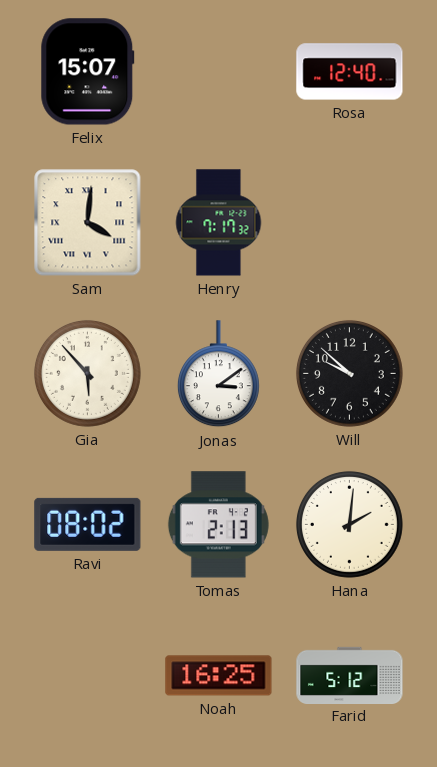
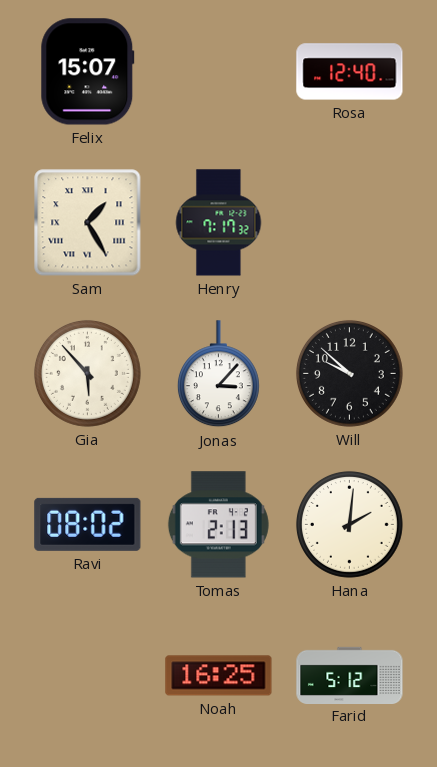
Sam: 4:01 -> 1:25
Jonas: 3:09 -> 3:07
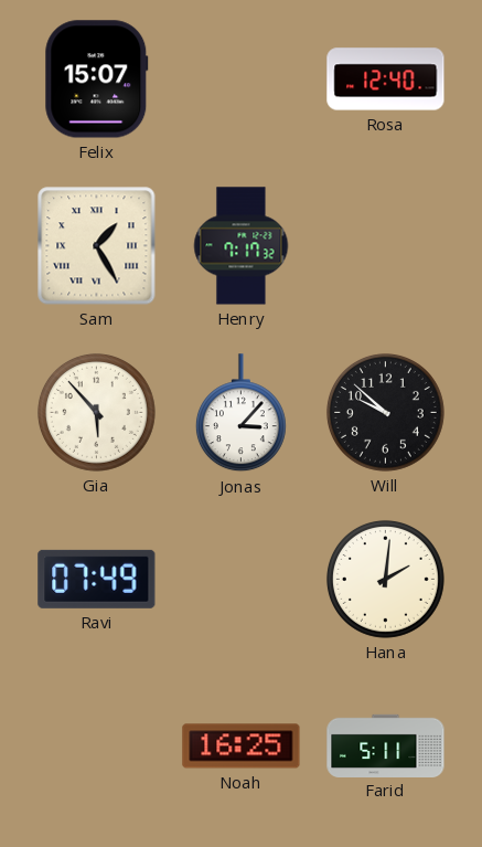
Ravi: 08:02 -> 07:49
Tomas: 2:13 -> none
Farid: 5:12 -> 5:11
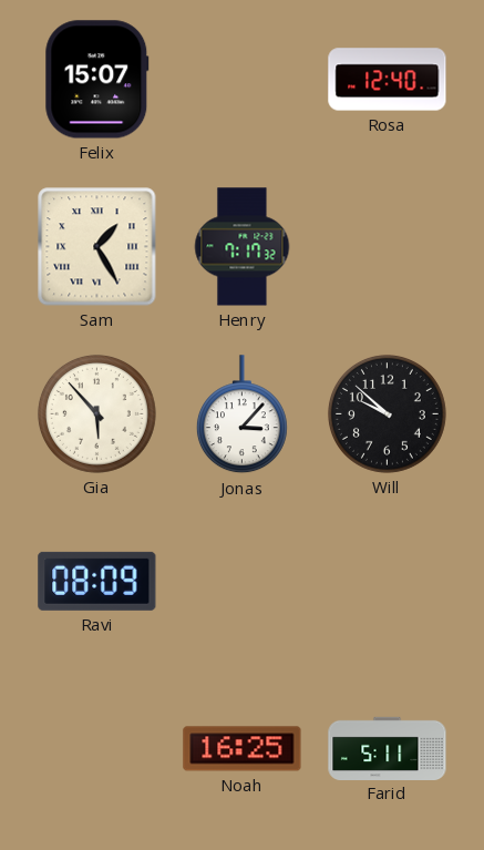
Ravi: 07:49 -> 08:09
Hana: 2:01 -> none
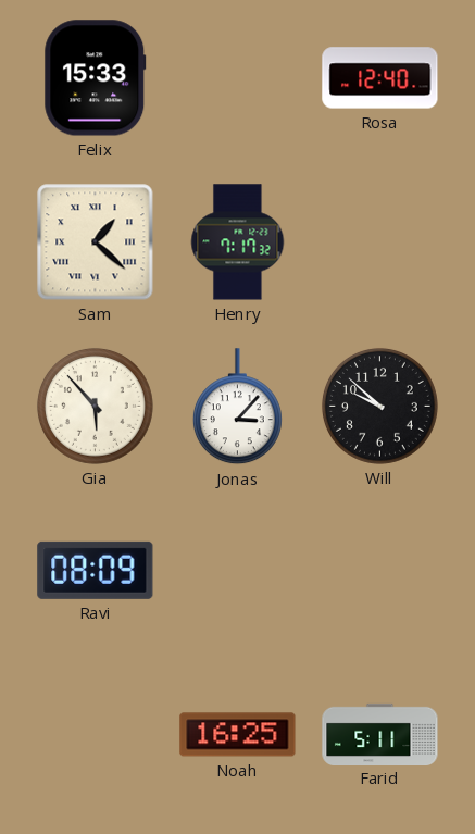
Felix: 15:07 -> 15:33
Sam: 1:25 -> 1:22
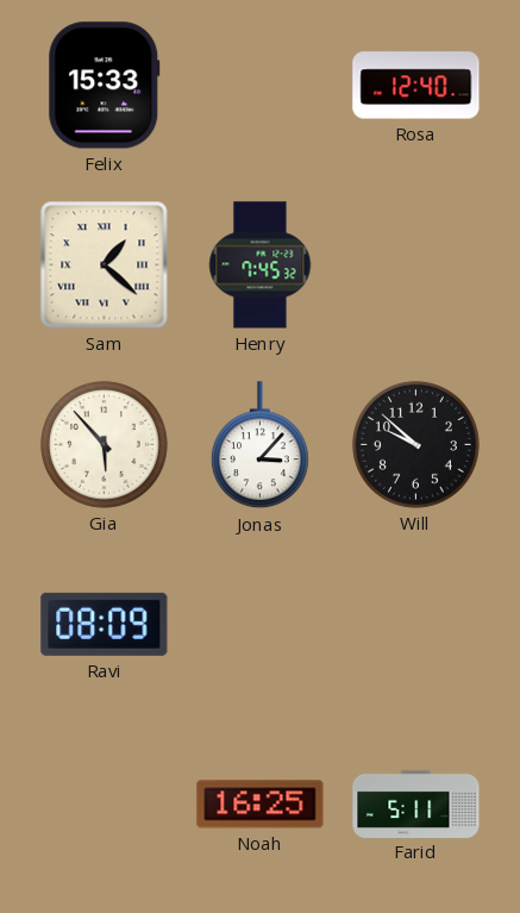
Henry: 7:17 -> 7:45
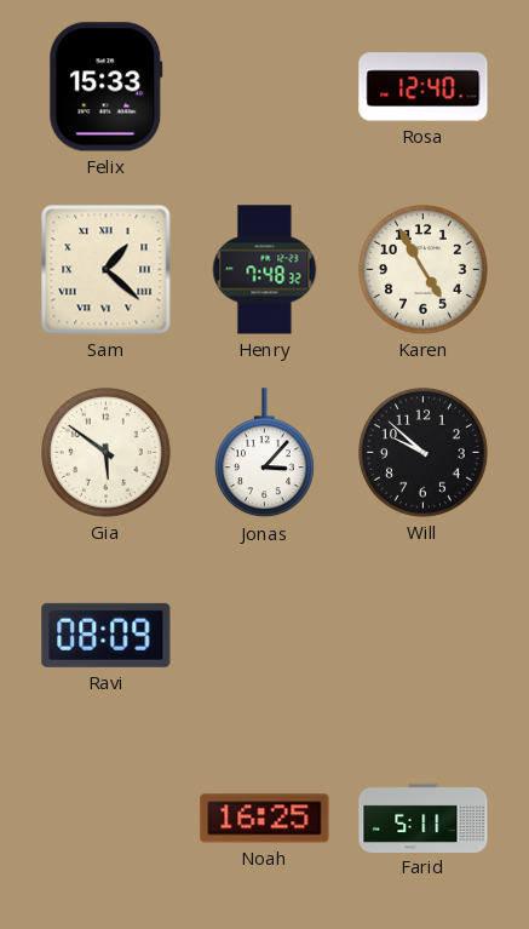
Henry: 7:45 -> 7:48
Karen: none -> 4:55
Gia: 5:53 -> 5:51
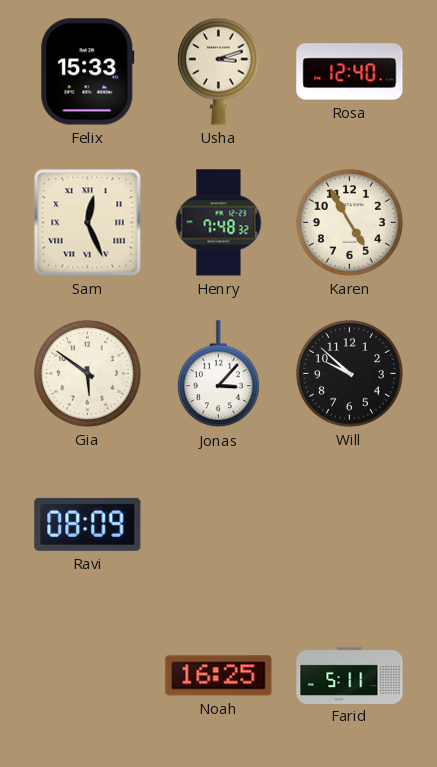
Usha: none -> 3:12
Sam: 1:22 -> 12:26
